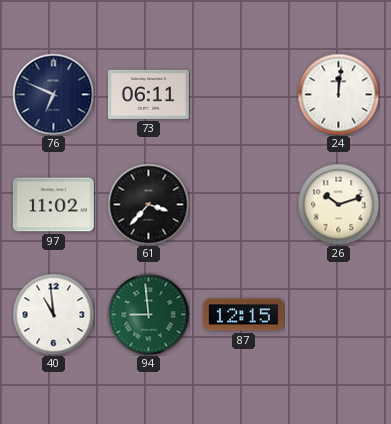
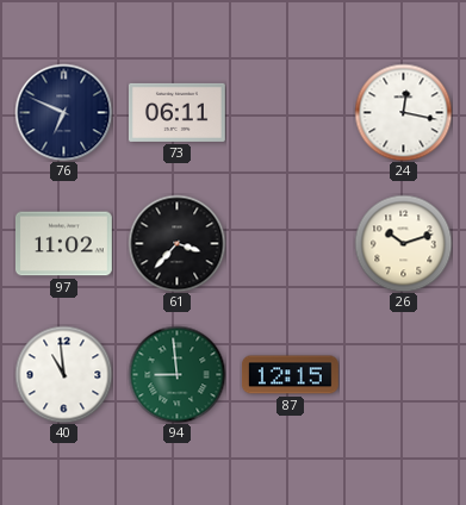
24: 12:01 -> 12:17
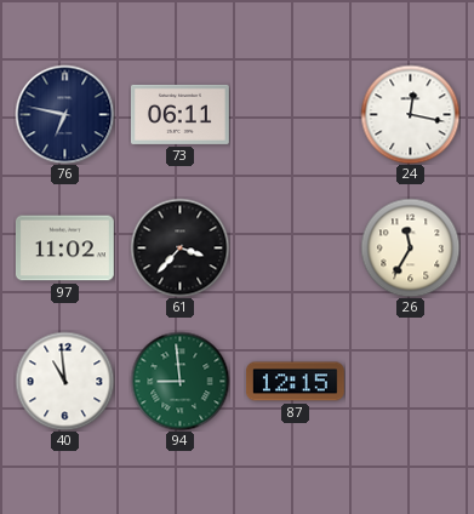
76: 6:49 -> 6:47
26: 10:12 -> 11:35
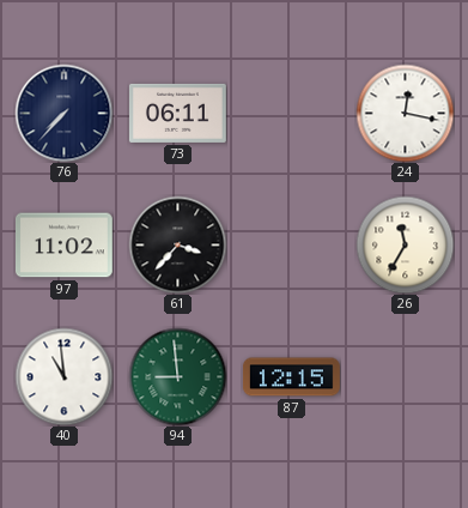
76: 6:47 -> 7:37
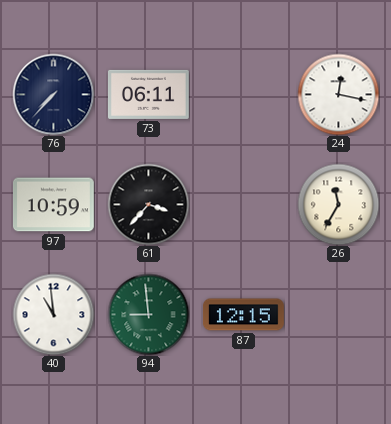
97: 11:02 -> 10:59
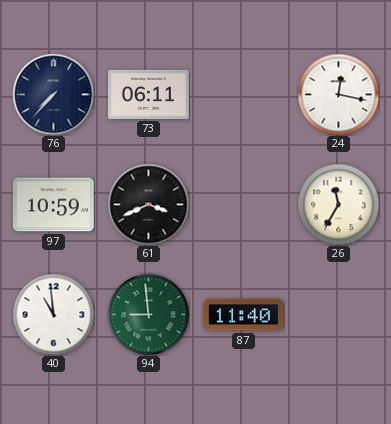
61: 3:37 -> 3:41
87: 12:15 -> 11:40
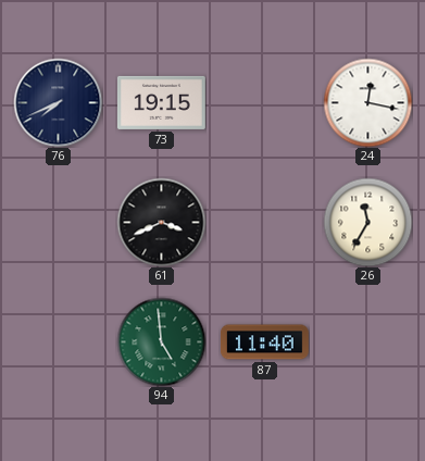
76: 7:37 -> 7:41
73: 06:11 -> 19:15
97: 10:59 -> none
40: 10:59 -> none
94: 8:59 -> 4:59
